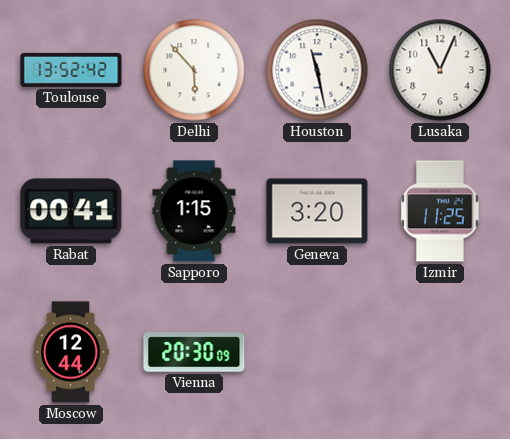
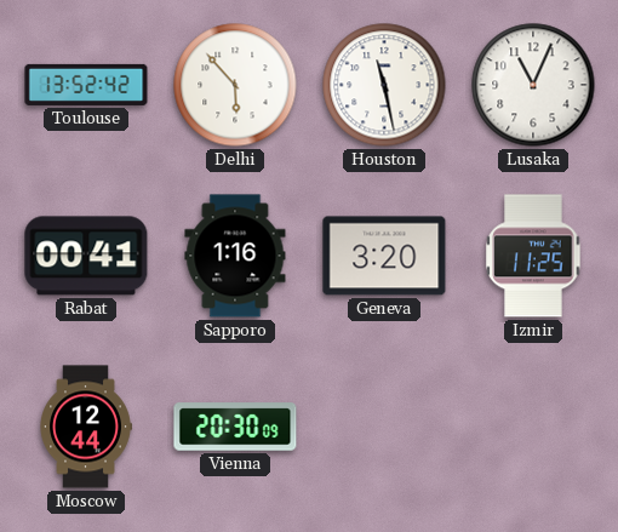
Sapporo: 1:15 -> 1:16
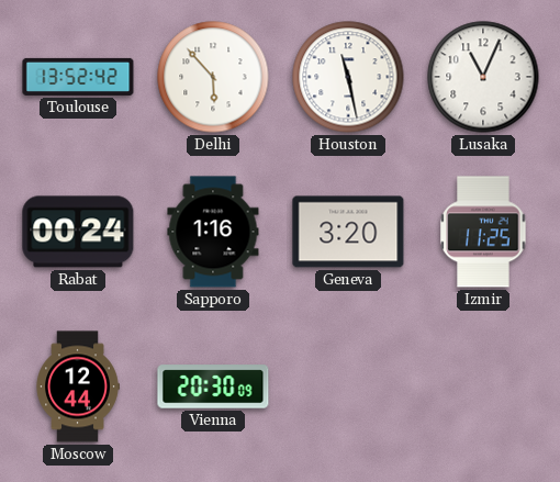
Rabat: 00:41 -> 00:24
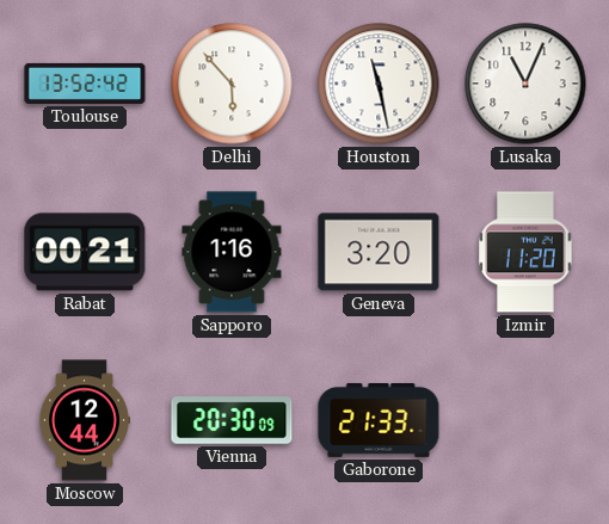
Rabat: 00:24 -> 00:21
Izmir: 11:25 -> 11:20
Gaborone: none -> 21:33
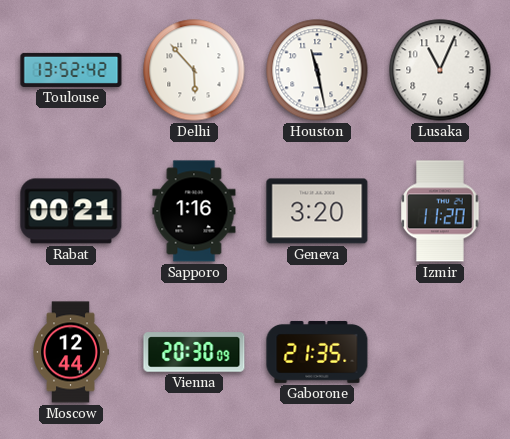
Gaborone: 21:33 -> 21:35
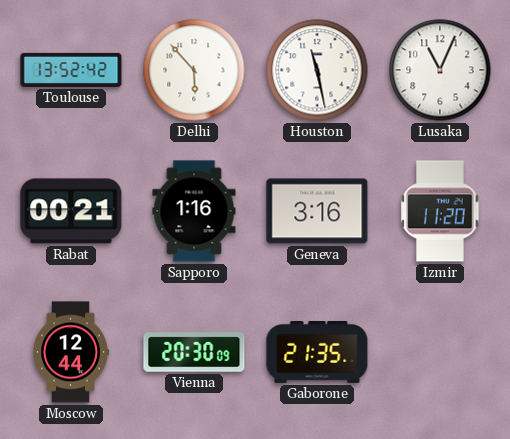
Geneva: 3:20 -> 3:16
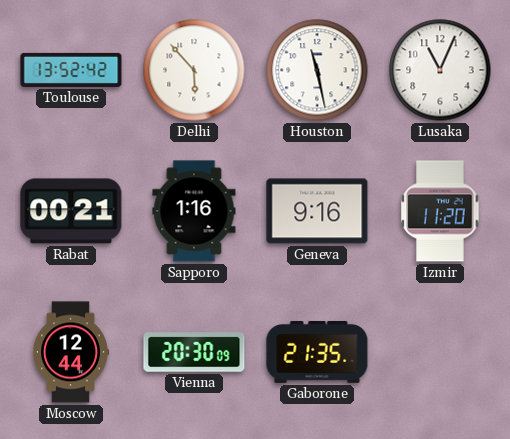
Geneva: 3:16 -> 9:16
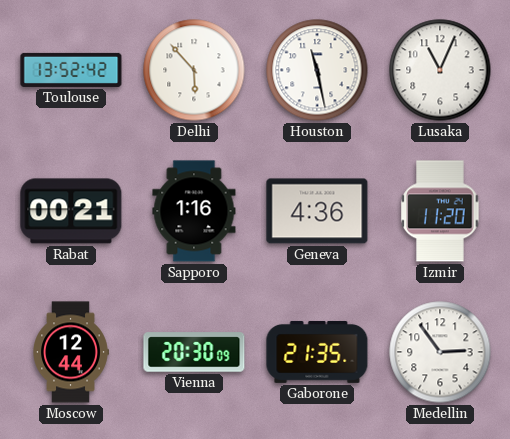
Geneva: 9:16 -> 4:36
Medellin: none -> 2:54
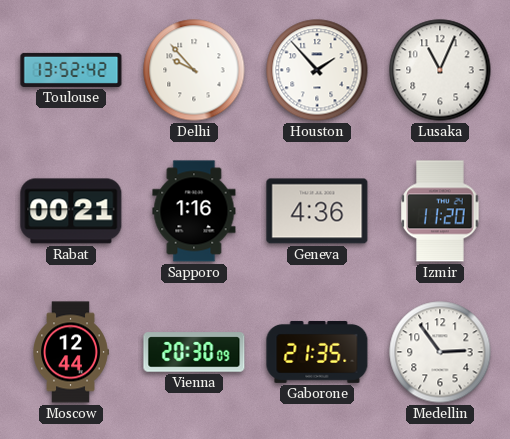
Delhi: 5:53 -> 9:53
Houston: 11:28 -> 1:53
